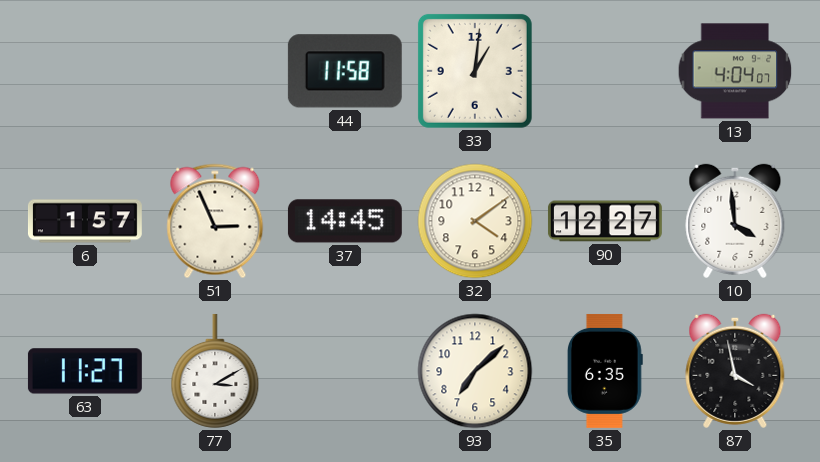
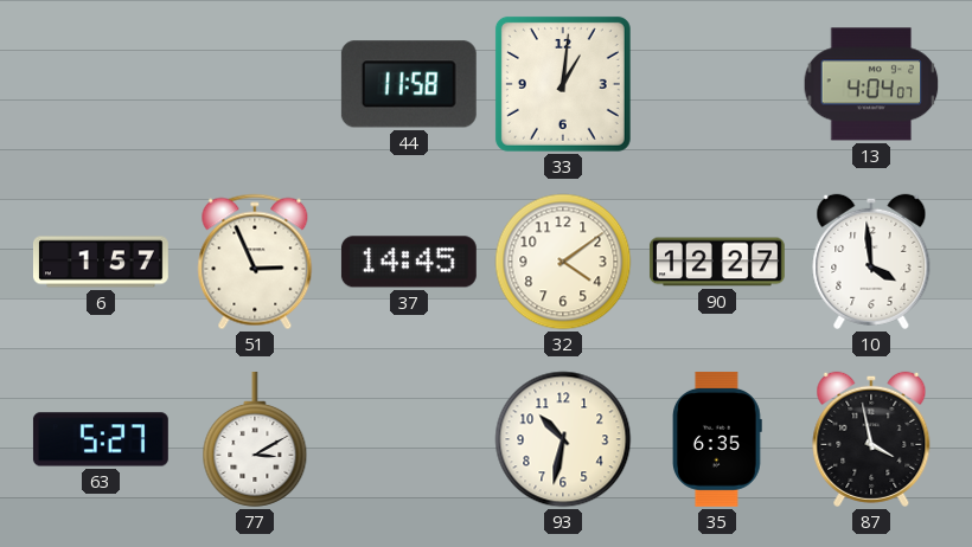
63: 11:27 -> 5:27
93: 7:08 -> 10:32
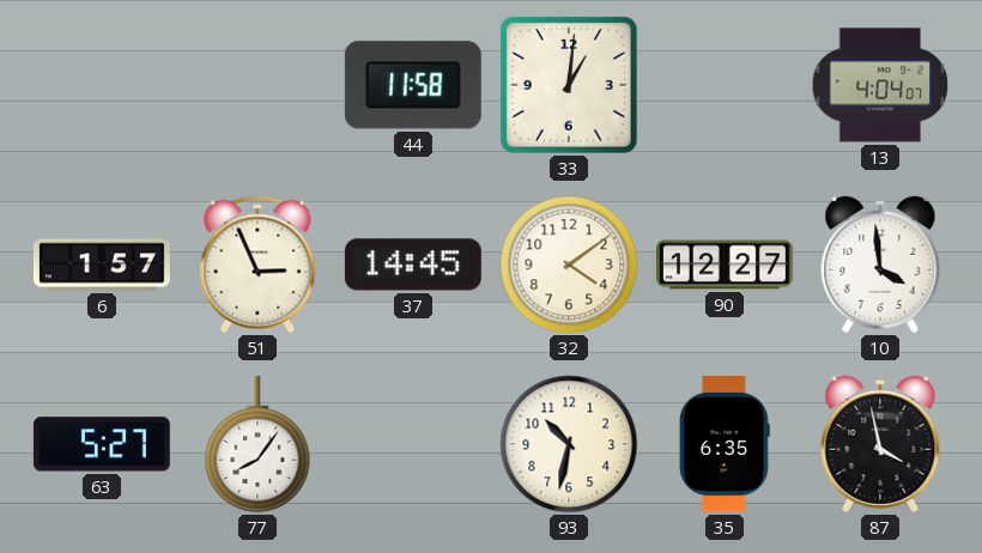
77: 3:10 -> 8:06
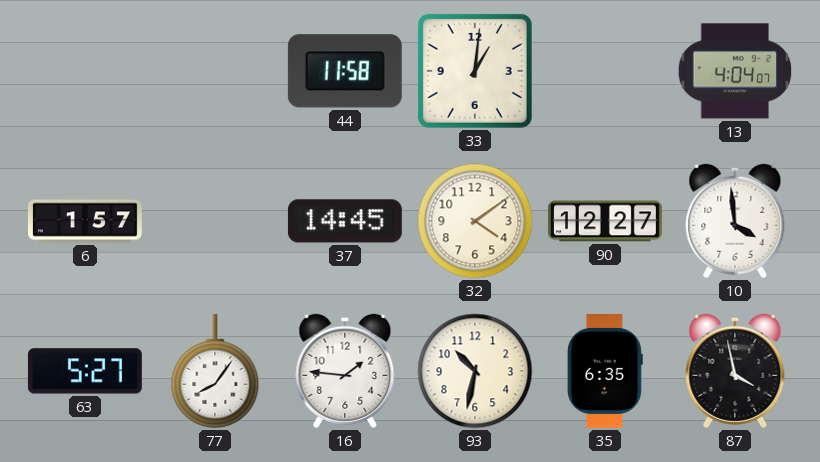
51: 2:56 -> none
16: none -> 1:46
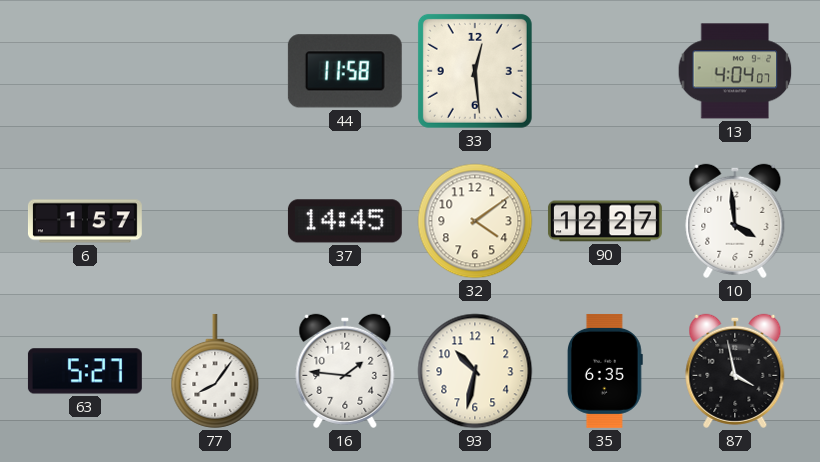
33: 1:01 -> 12:29
